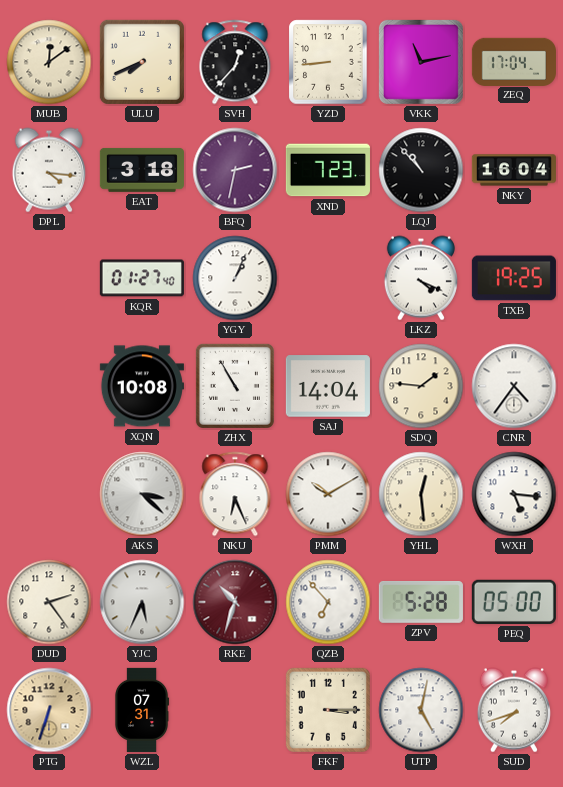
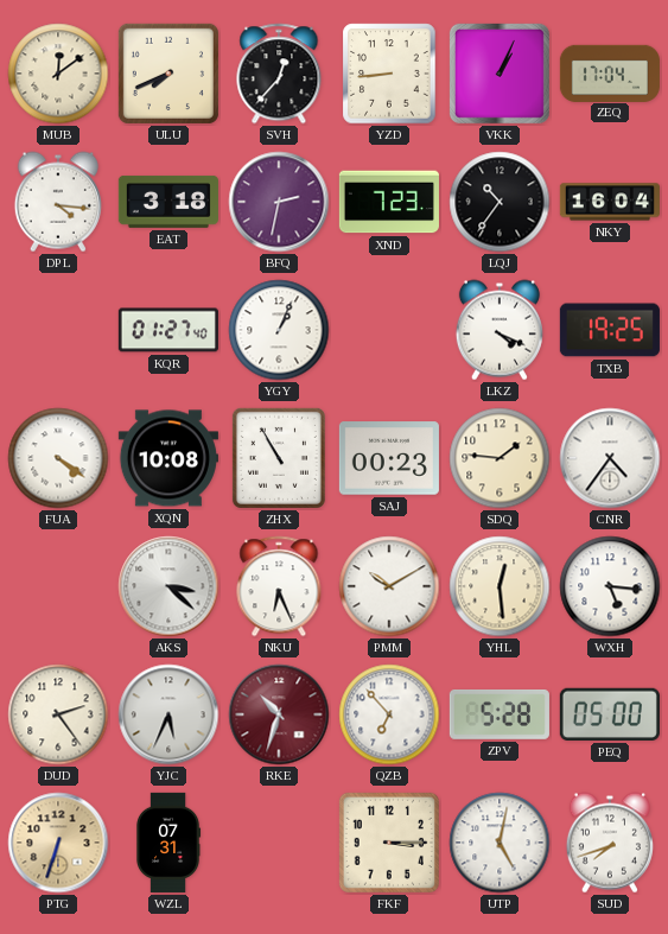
VKK: 11:13 -> 1:04
LQJ: 10:53 -> 10:36
FUA: none -> 4:21
SAJ: 14:04 -> 00:23
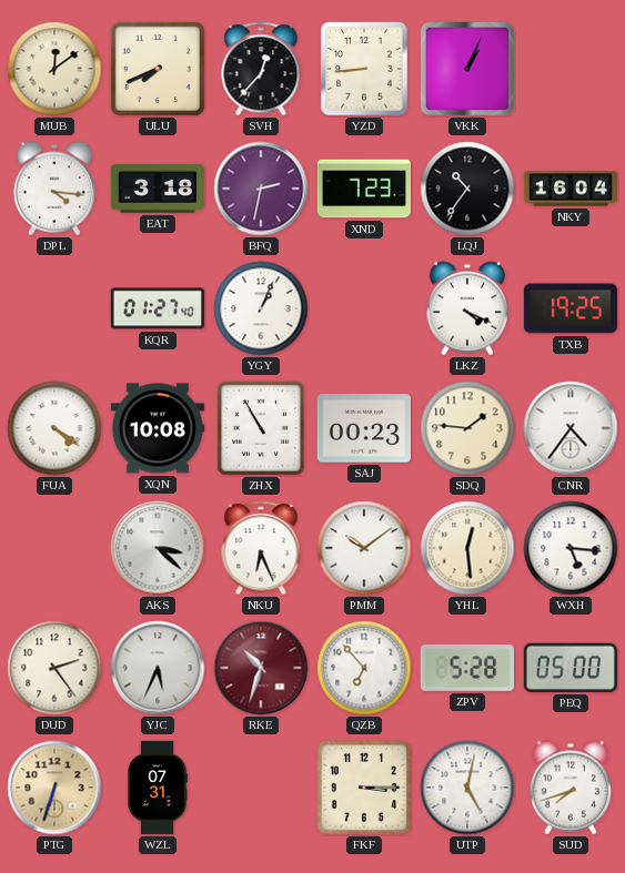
ZEQ: 17:04 -> none
PMM: 10:10 -> 10:09
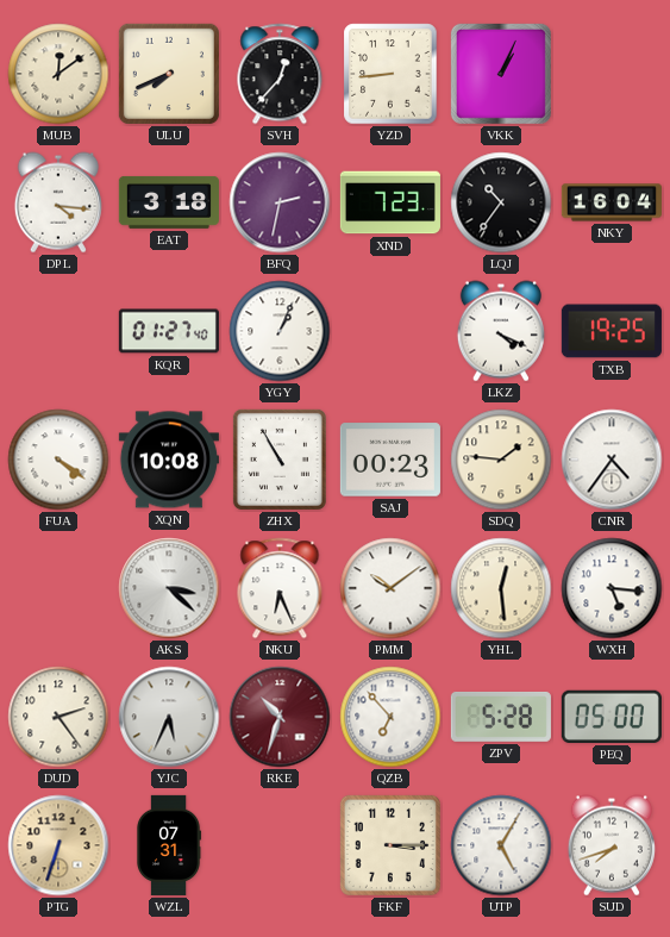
UTP: 5:02 -> 5:05
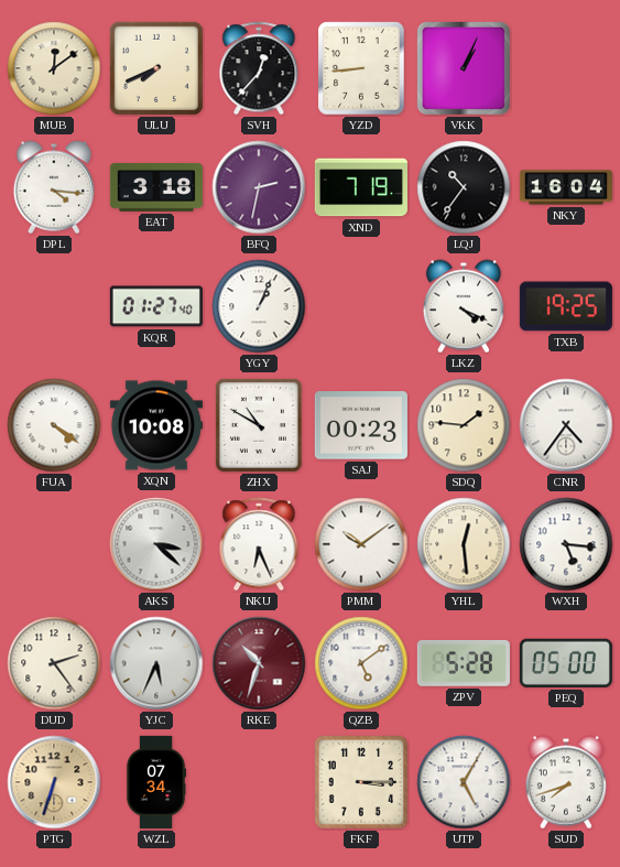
XND: 7:23 -> 7:19
ZHX: 10:55 -> 10:50
QZB: 6:53 -> 5:09
WZL: 07:31 -> 07:34
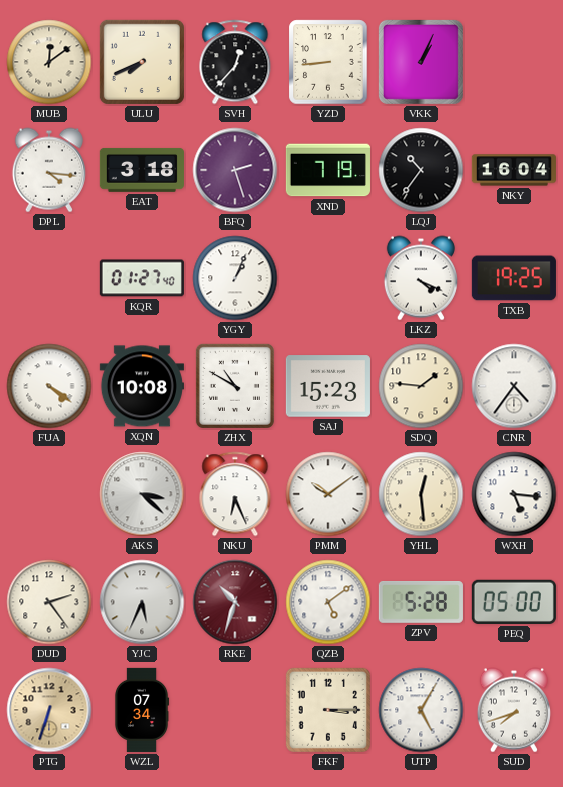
BFQ: 2:32 -> 2:27
SAJ: 00:23 -> 15:23
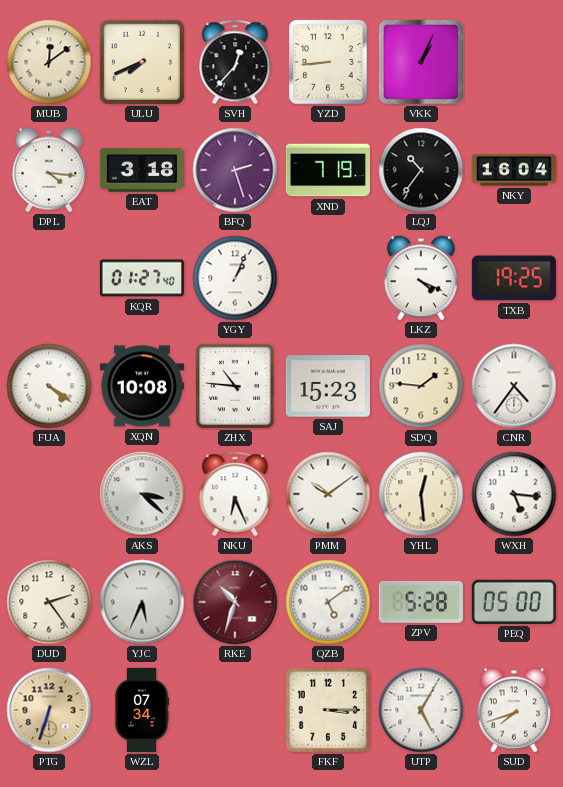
ZHX: 10:50 -> 10:46
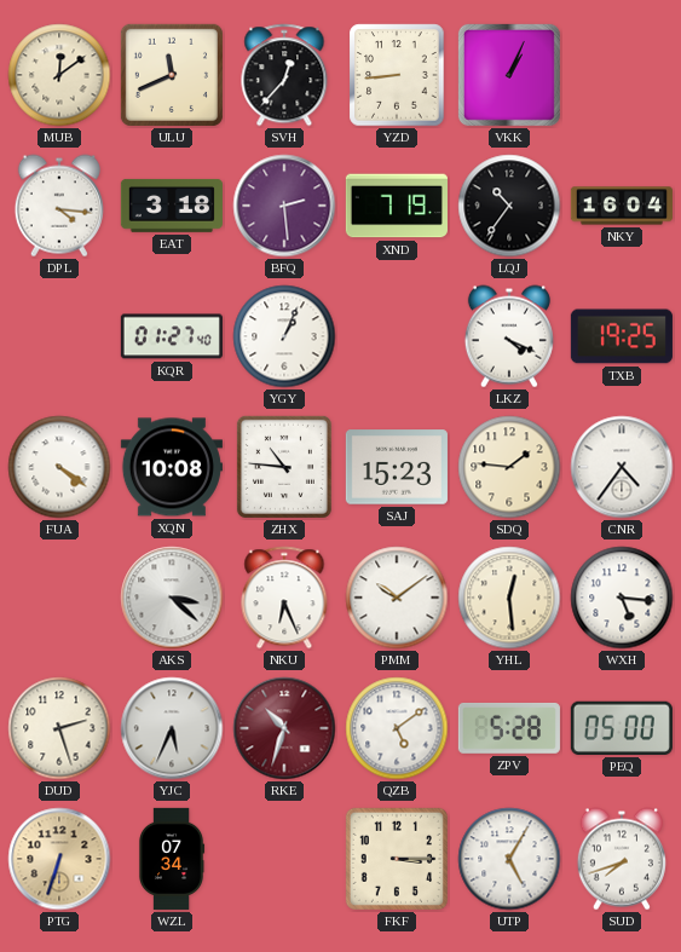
ULU: 7:41 -> 11:41
BFQ: 2:27 -> 2:29
DUD: 2:24 -> 2:27
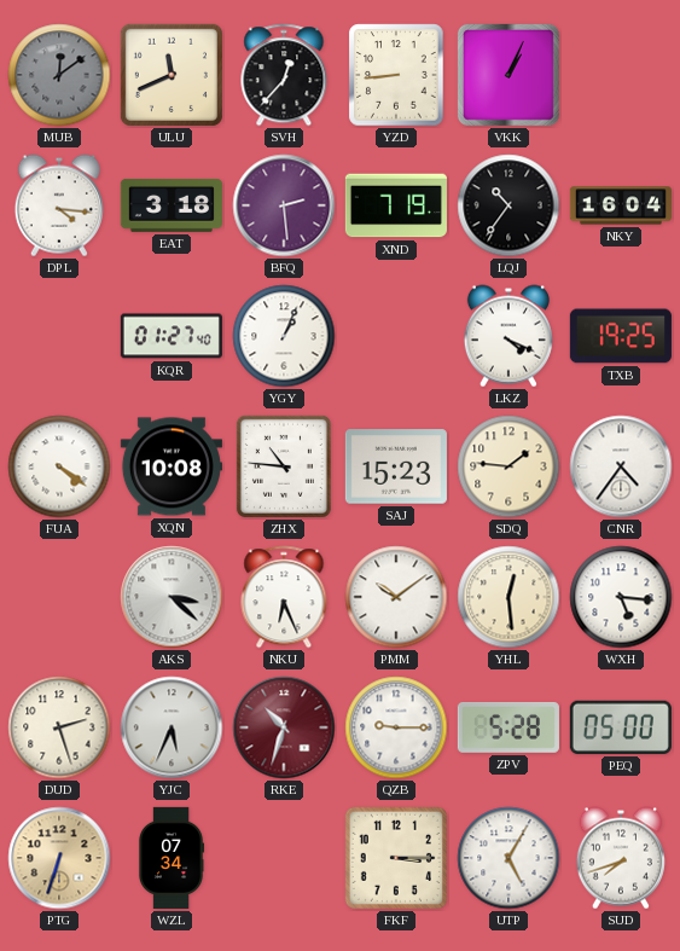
MUB dial: cream -> grey
QZB: 5:09 -> 9:15
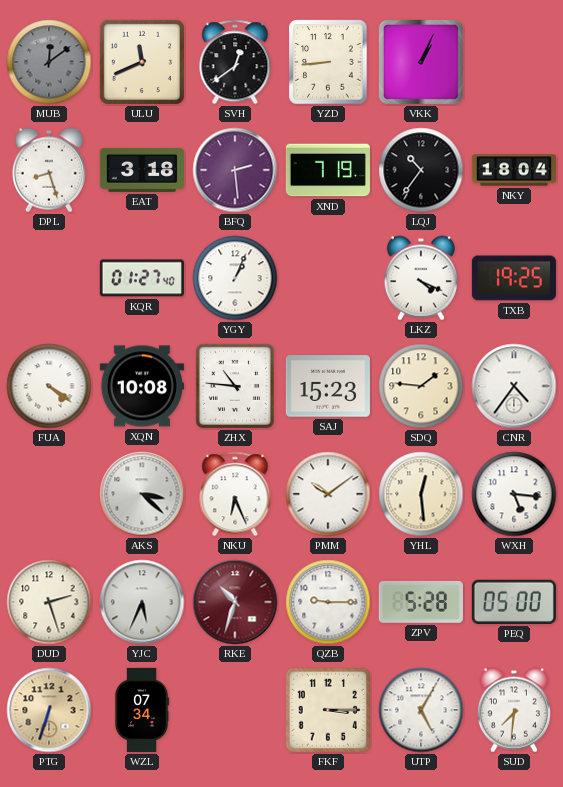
SVH: 12:37 -> 12:39
DPL: 4:16 -> 8:27
NKY: 16:04 -> 18:04
SUD: 7:42 -> 7:31
